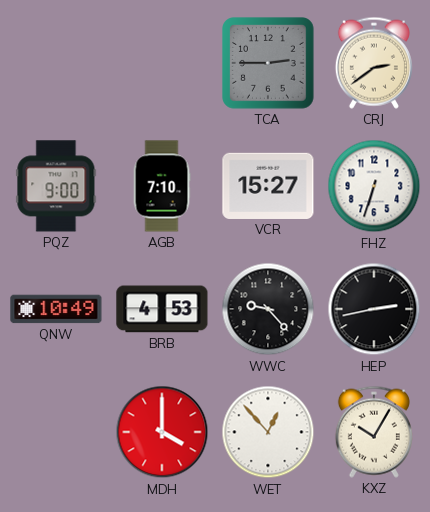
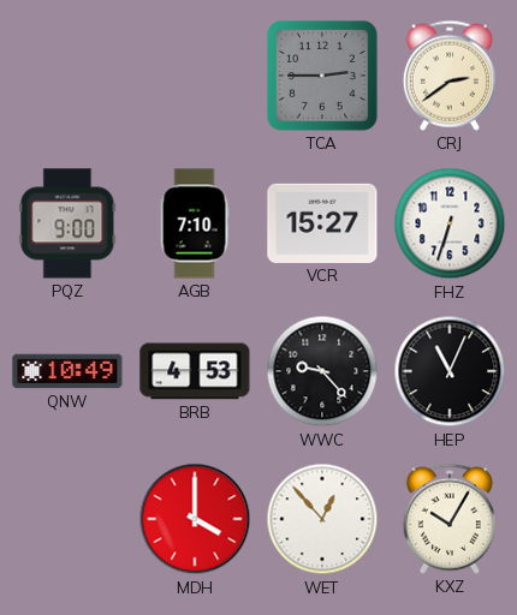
HEP: 2:43 -> 11:04
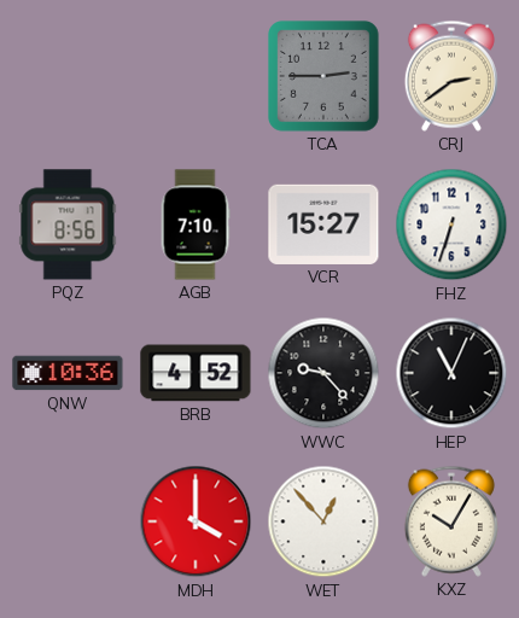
PQZ: 9:00 -> 8:56
QNW: 10:49 -> 10:36
BRB: 4:53 -> 4:52
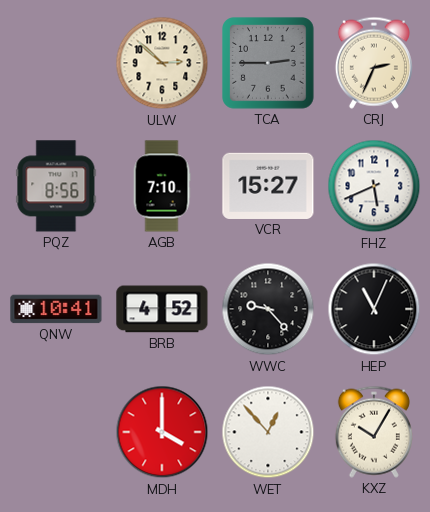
ULW: none -> 2:52
CRJ: 2:39 -> 2:34
FHZ: 6:33 -> 5:41
QNW: 10:36 -> 10:41
